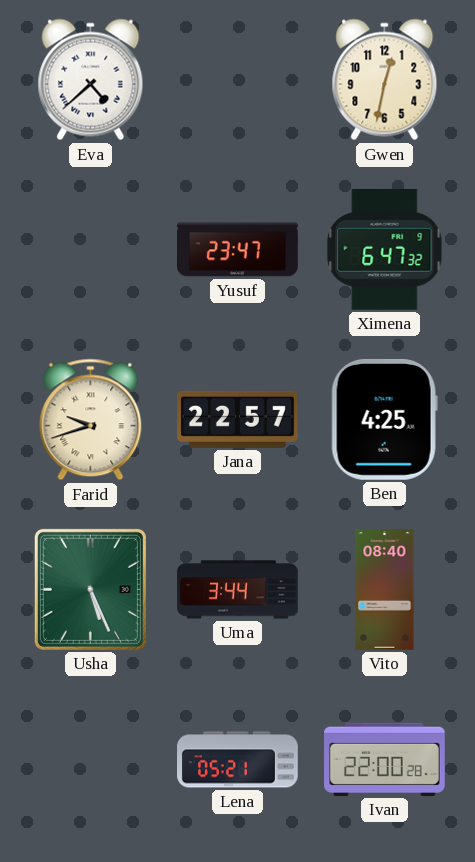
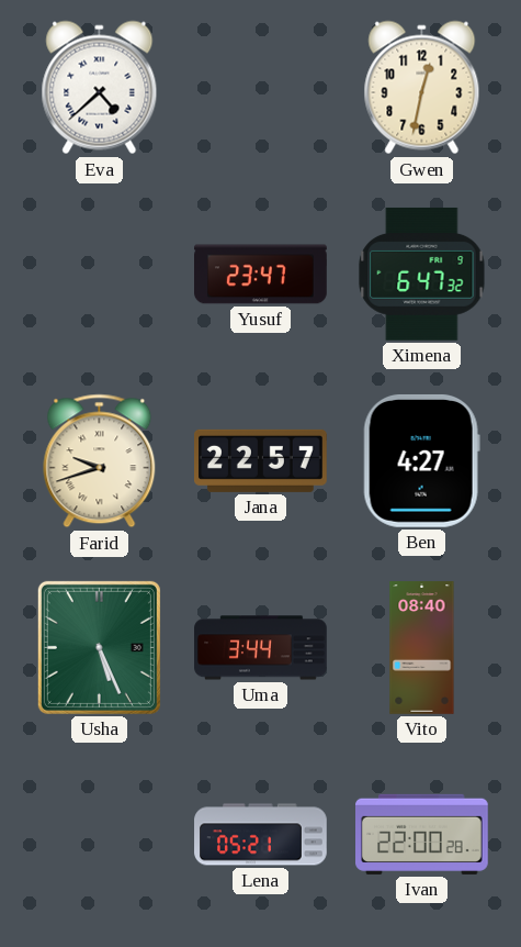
Ben: 4:25 -> 4:27
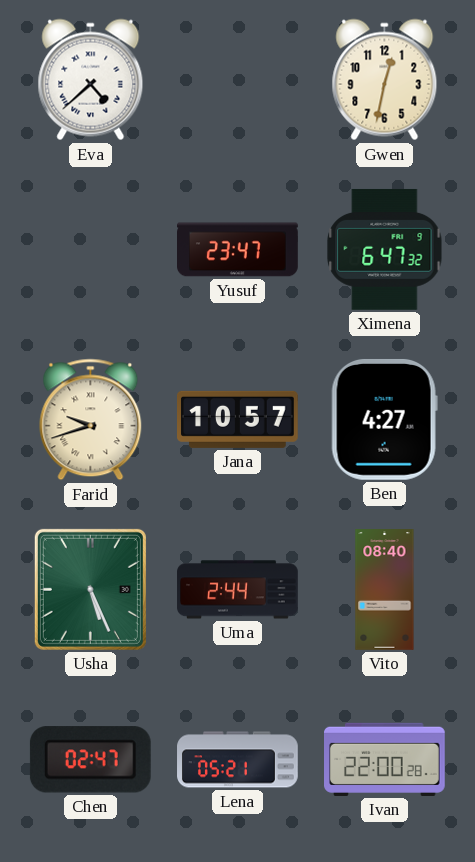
Jana: 22:57 -> 10:57
Uma: 3:44 -> 2:44
Chen: none -> 02:47
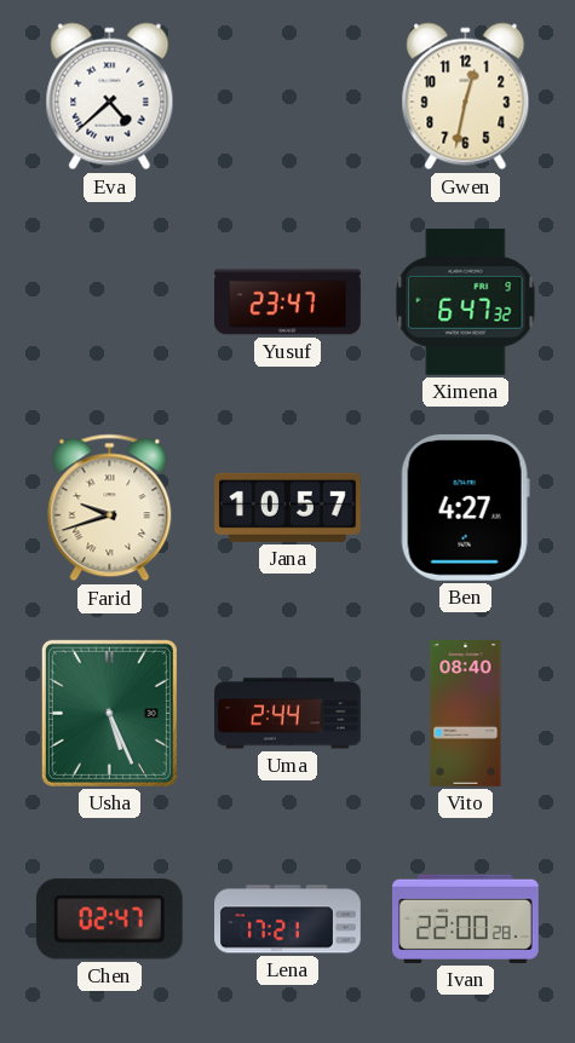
Lena: 05:21 -> 17:21
